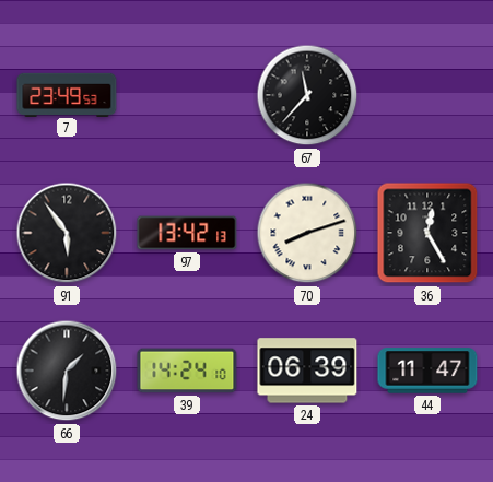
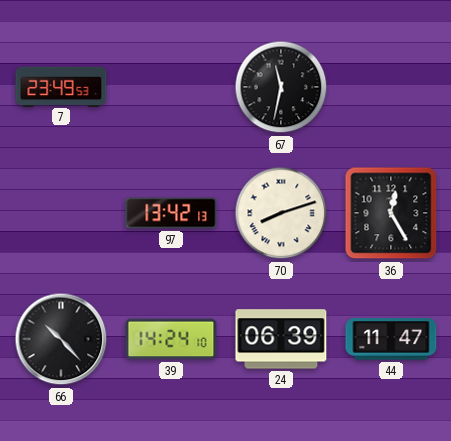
67: 11:37 -> 11:32
91: 5:54 -> none
66: 1:31 -> 10:23
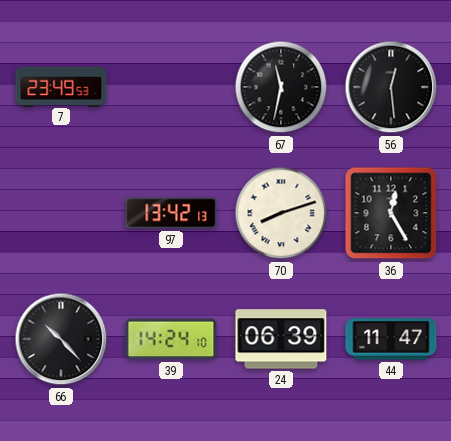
56: none -> 12:29
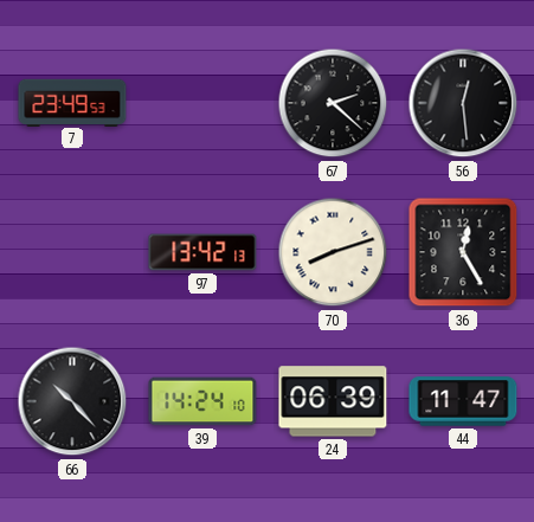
67: 11:32 -> 2:22
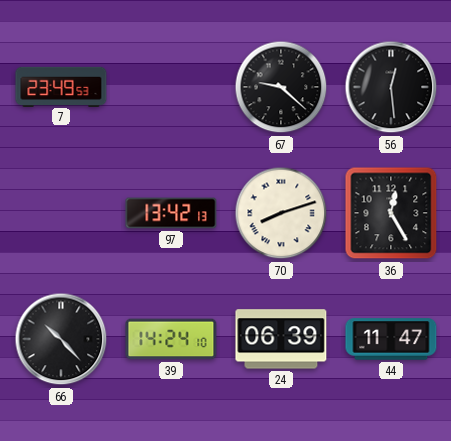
67: 2:22 -> 9:22
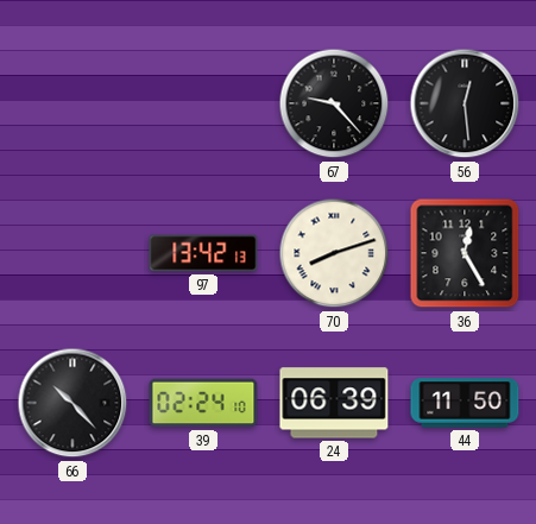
7: 23:49 -> none
67: 9:22 -> 9:23
39: 14:24 -> 02:24
44: 11:47 -> 11:50
